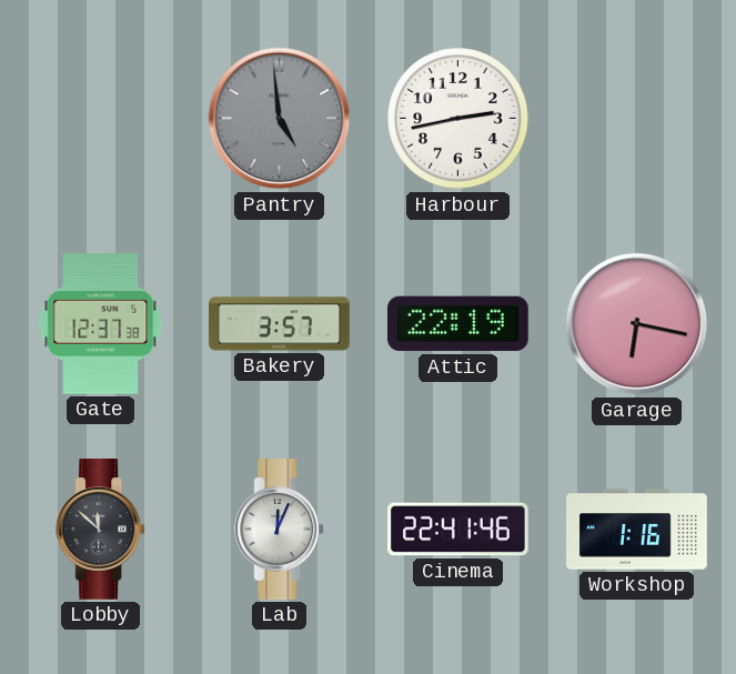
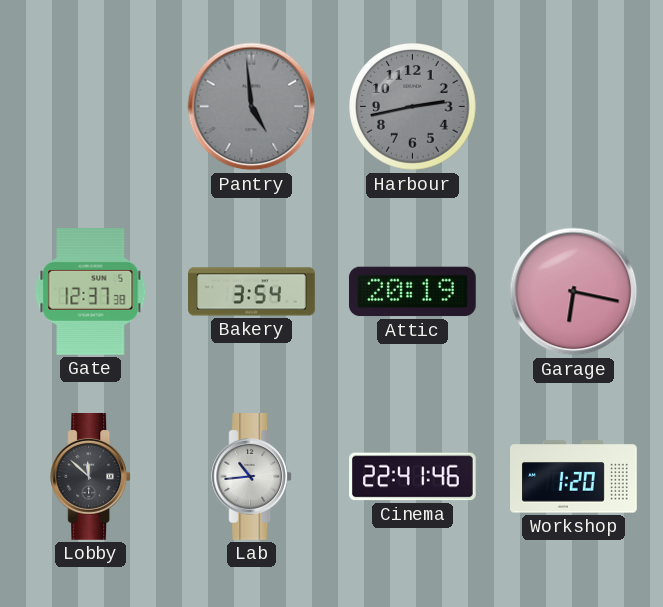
Harbour dial: white -> grey
Bakery: 3:57 -> 3:54
Attic: 22:19 -> 20:19
Lab: 12:04 -> 10:44
Workshop: 1:16 -> 1:20
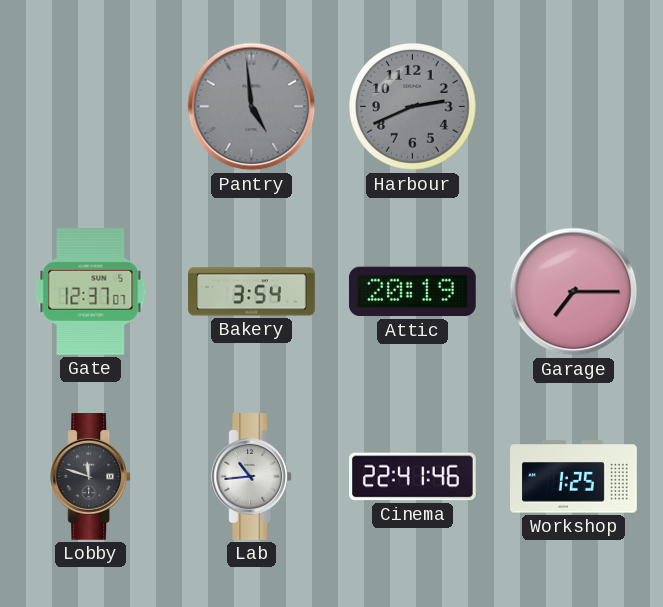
Harbour: 2:43 -> 2:41
Gate: 12:37:38 -> 12:37:07
Garage: 6:17 -> 7:15
Lobby: 11:52 -> 11:48
Workshop: 1:20 -> 1:25
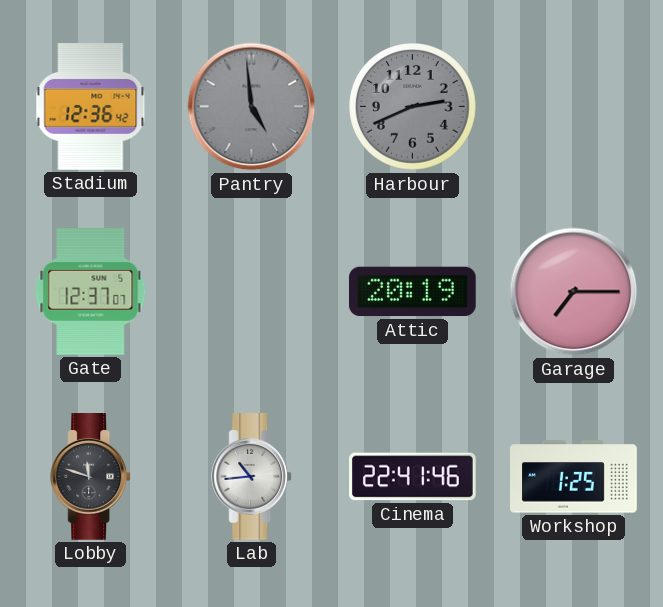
Stadium: none -> 12:36
Bakery: 3:54 -> none
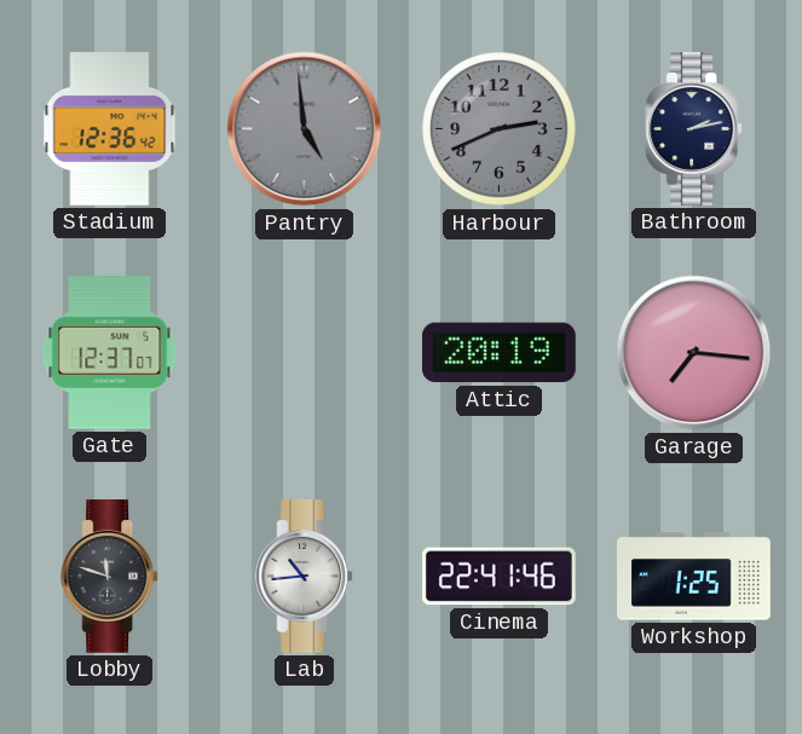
Bathroom: none -> 2:13
Garage: 7:15 -> 7:16
